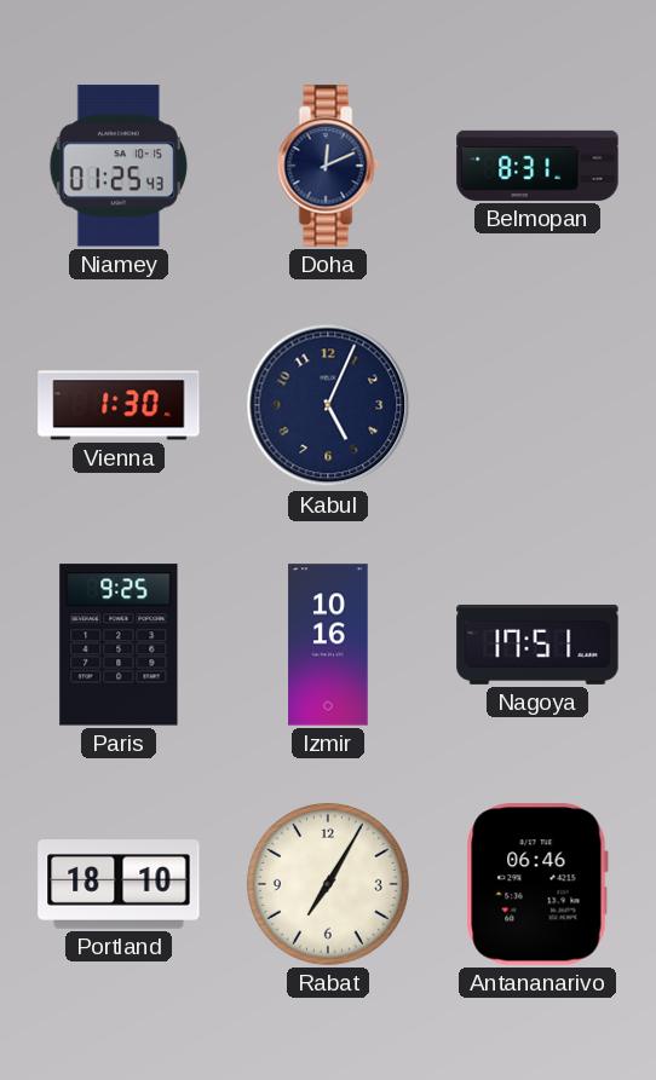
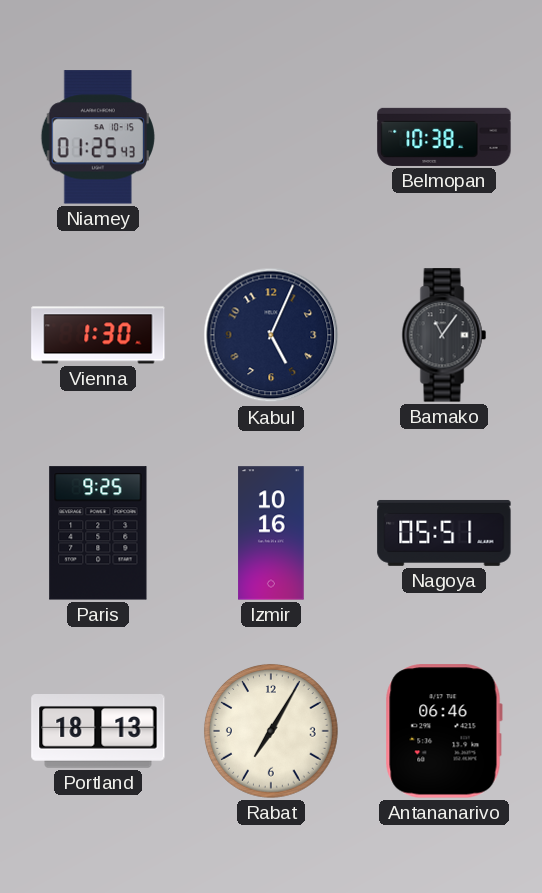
Doha: 12:11 -> none
Belmopan: 8:31 -> 10:38
Bamako: none -> 11:06
Nagoya: 17:51 -> 05:51
Portland: 18:10 -> 18:13
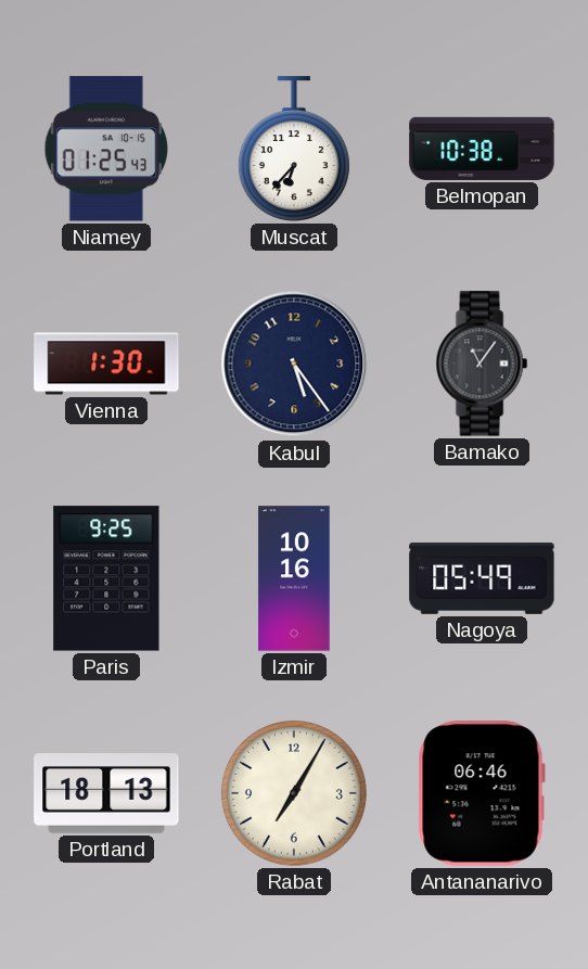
Muscat: none -> 6:37
Kabul: 5:04 -> 5:24
Nagoya: 05:51 -> 05:49
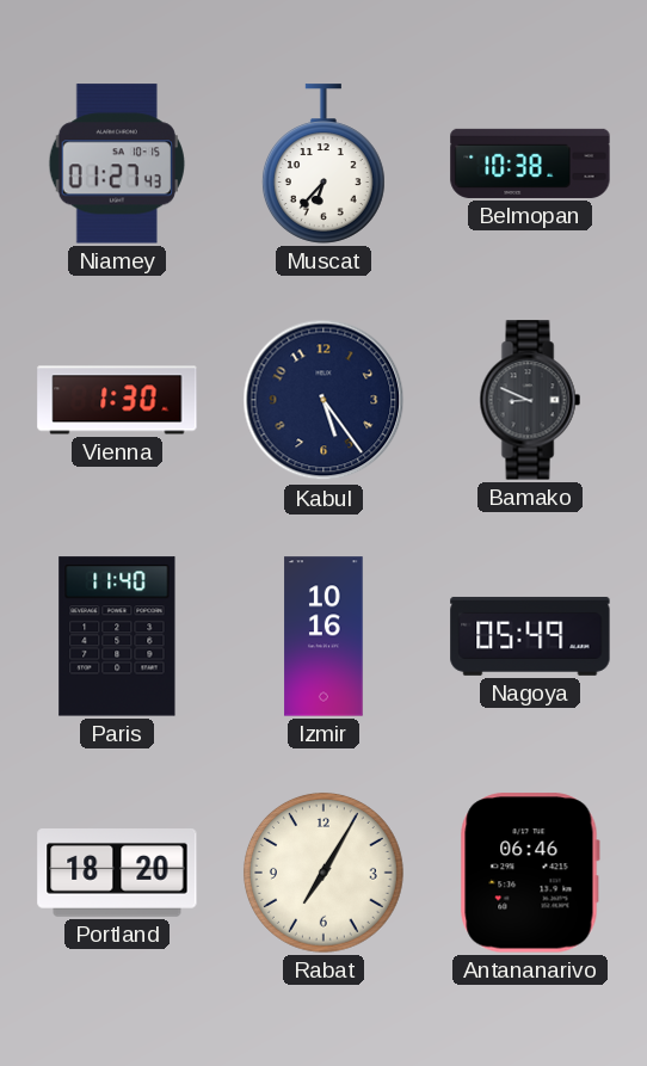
Niamey: 01:25 -> 01:27
Bamako: 11:06 -> 8:49
Paris: 9:25 -> 11:40
Portland: 18:13 -> 18:20
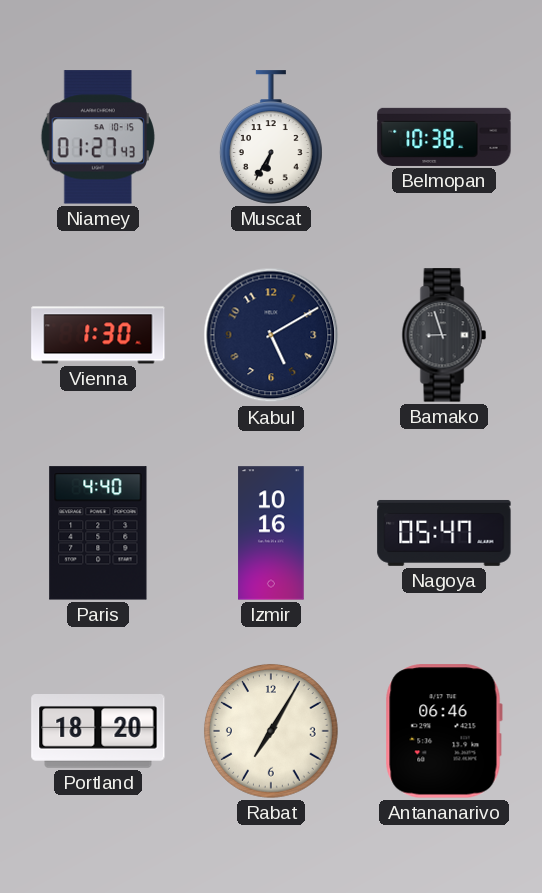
Muscat: 6:37 -> 6:35
Kabul: 5:24 -> 5:10
Bamako: 8:49 -> 8:57
Paris: 11:40 -> 4:40
Nagoya: 05:49 -> 05:47
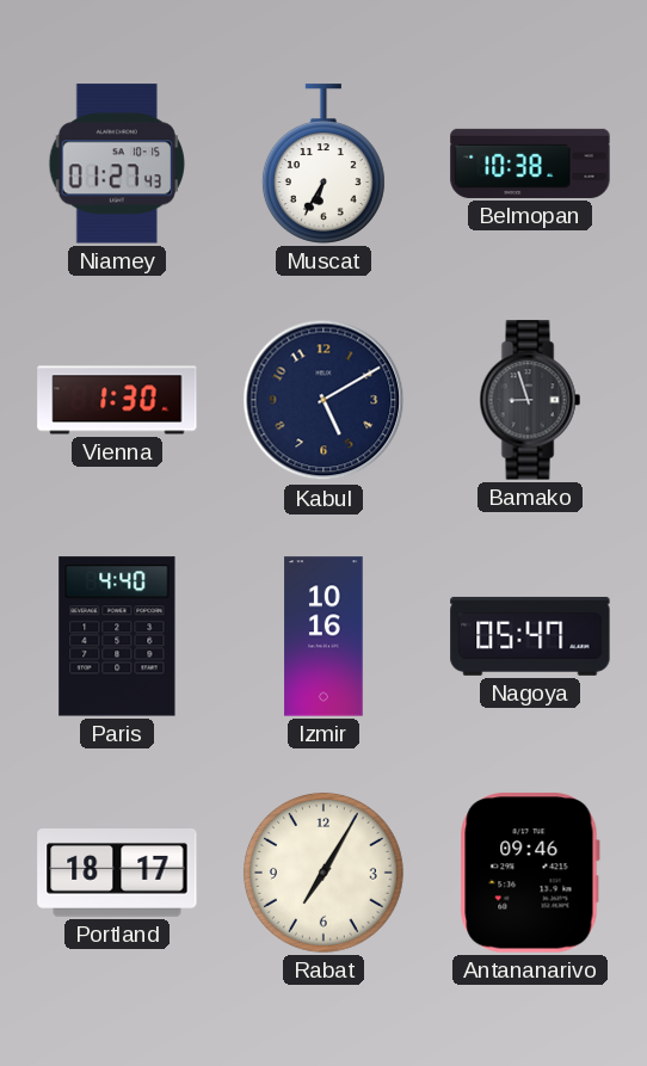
Portland: 18:20 -> 18:17
Antananarivo: 06:46 -> 09:46
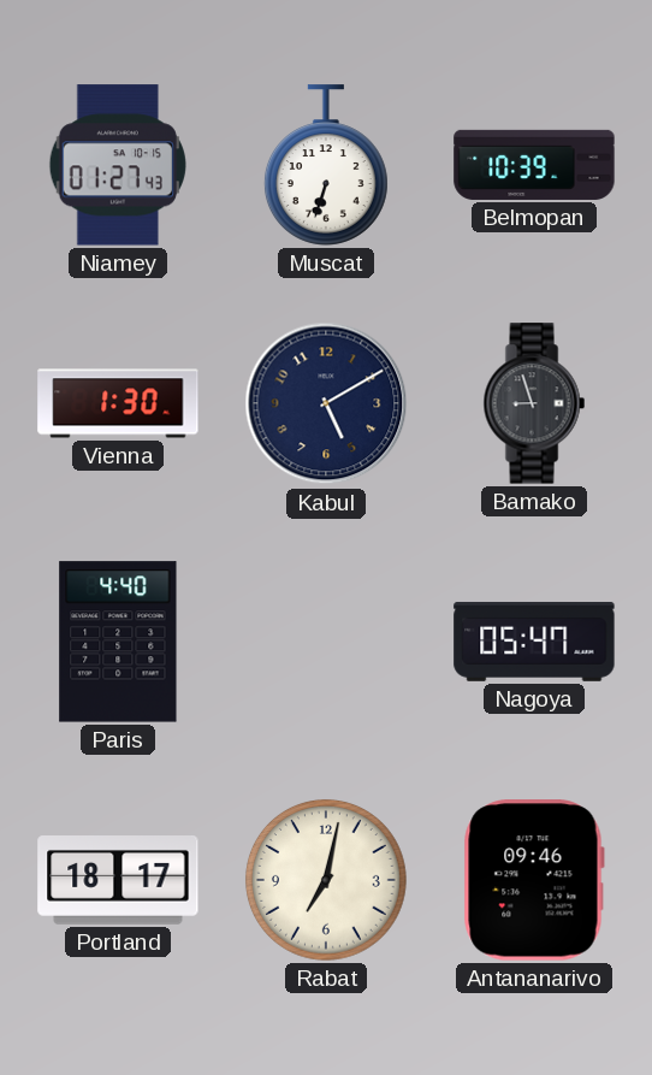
Muscat: 6:35 -> 6:33
Belmopan: 10:38 -> 10:39
Izmir: 10:16 -> none
Rabat: 7:05 -> 7:02
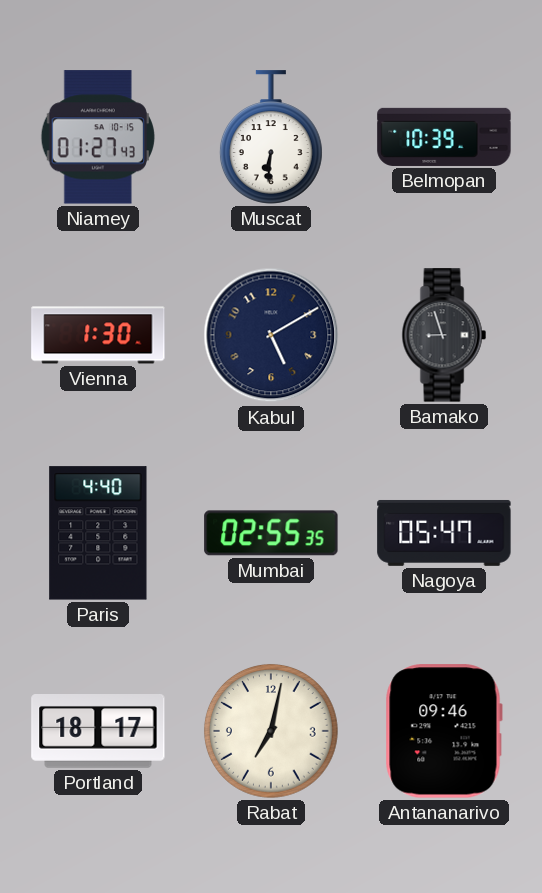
Muscat: 6:33 -> 6:31
Mumbai: none -> 02:55
